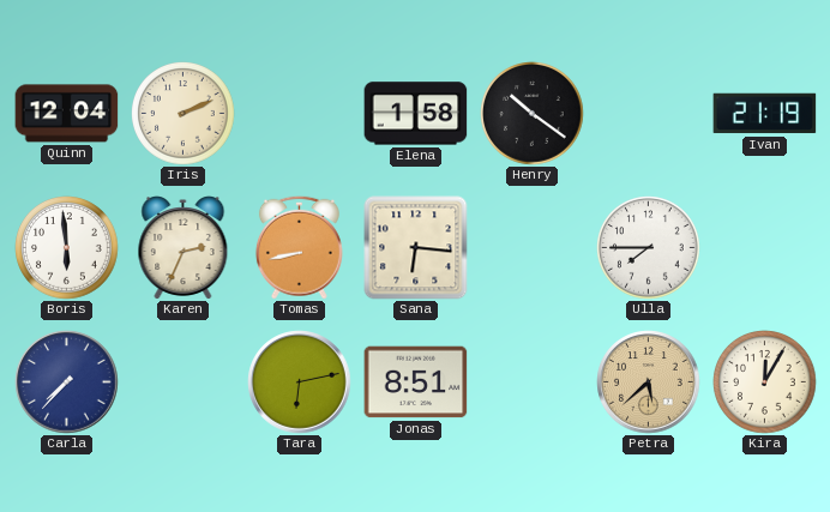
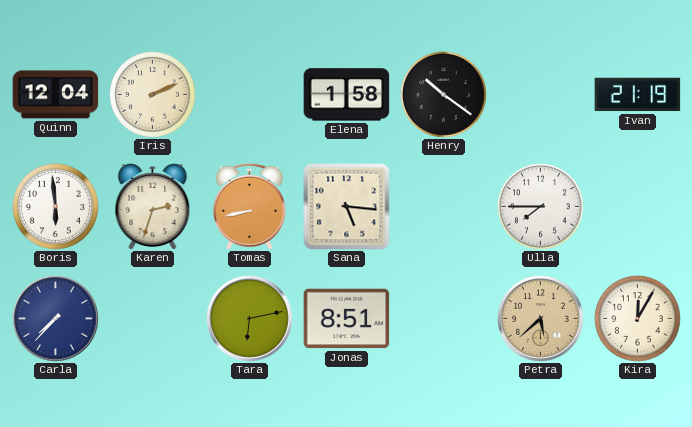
Karen: 2:34 -> 2:33
Sana: 6:16 -> 5:16
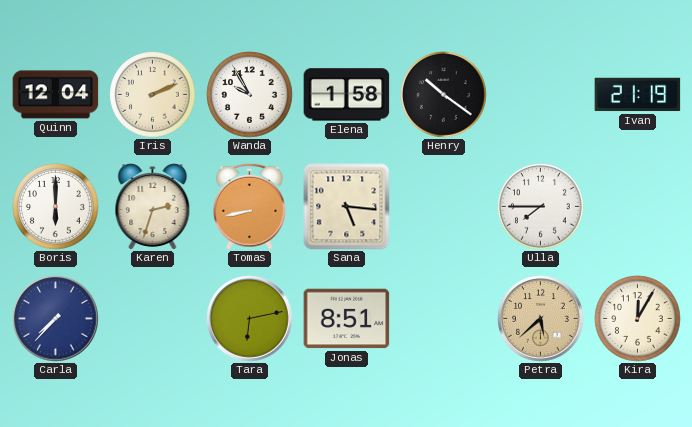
Wanda: none -> 9:55
Boris: 5:59 -> 6:00
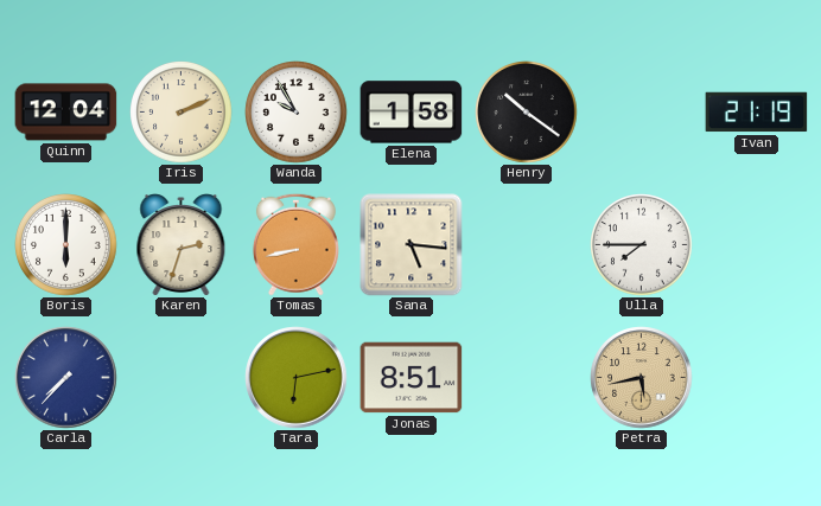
Petra: 5:38 -> 5:43
Kira: 12:05 -> none
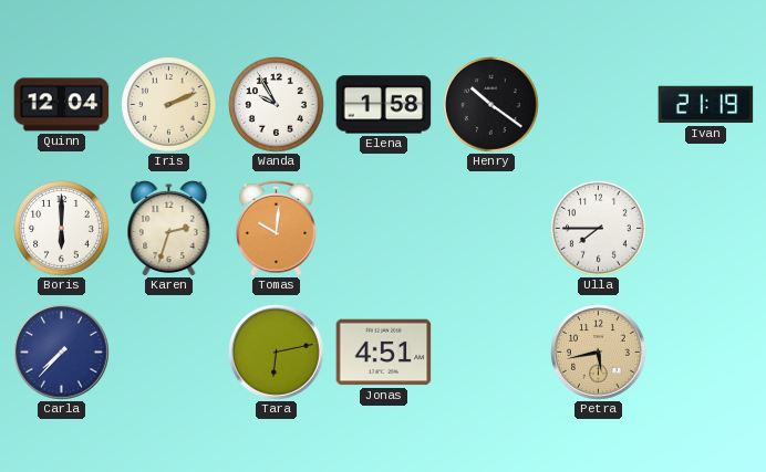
Tomas: 8:43 -> 10:01
Sana: 5:16 -> none
Jonas: 8:51 -> 4:51
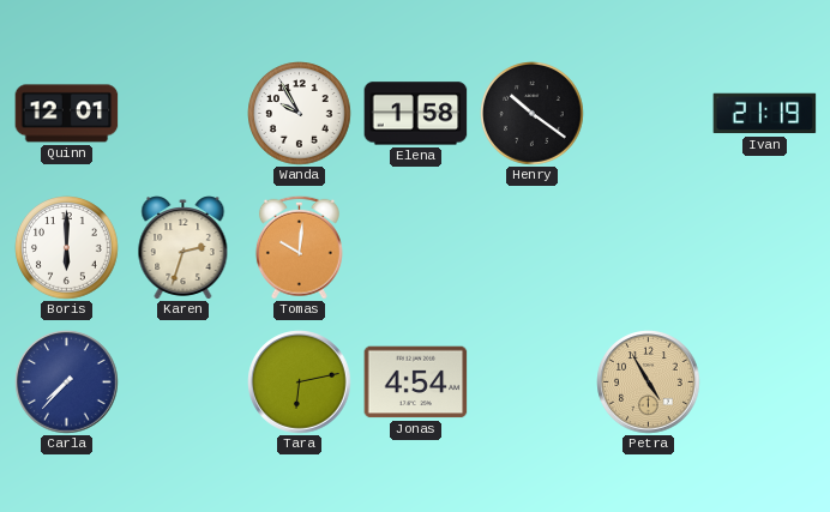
Quinn: 12:04 -> 12:01
Iris: 2:11 -> none
Ulla: 7:45 -> none
Jonas: 4:51 -> 4:54
Petra: 5:43 -> 4:55
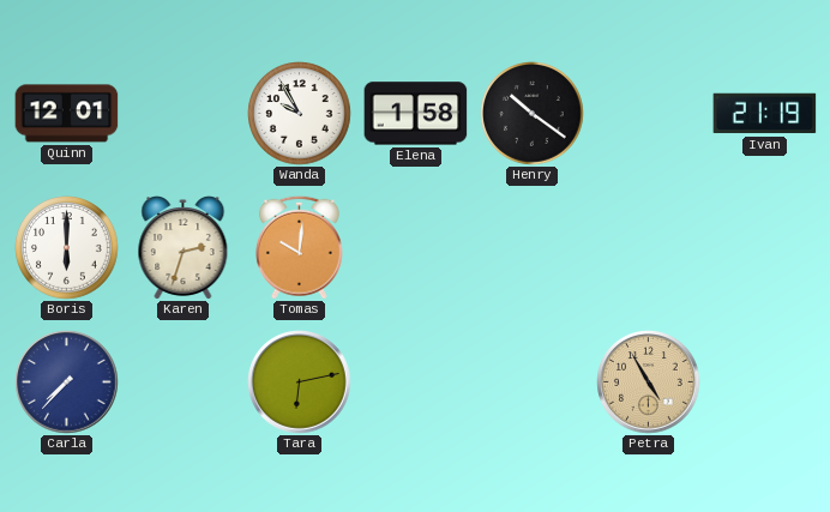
Jonas: 4:54 -> none
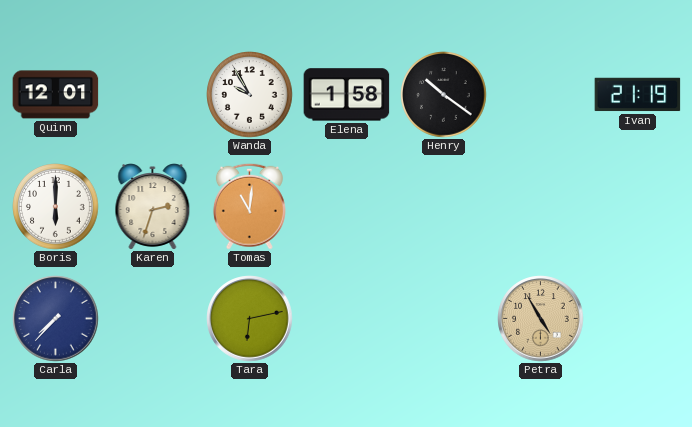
Tomas: 10:01 -> 11:01
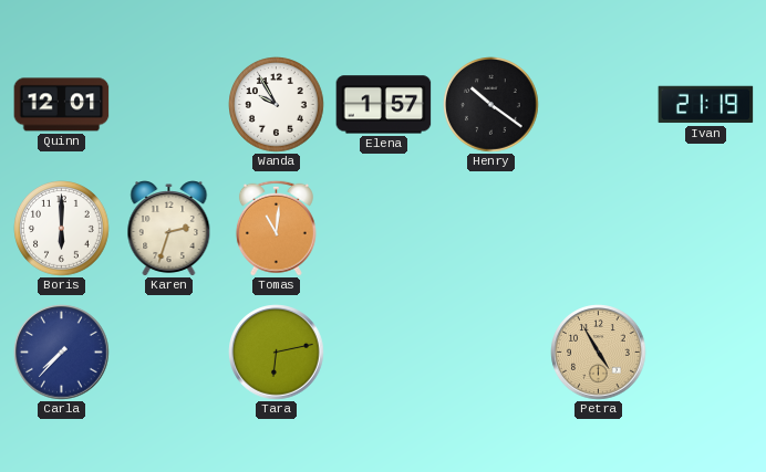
Elena: 1:58 -> 1:57
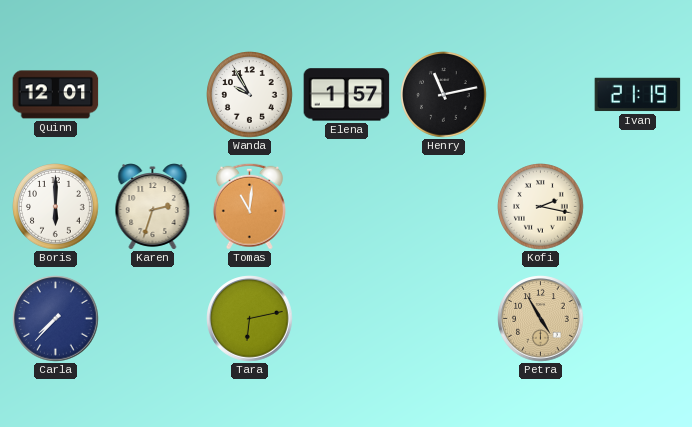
Henry: 10:21 -> 11:13
Kofi: none -> 2:17
